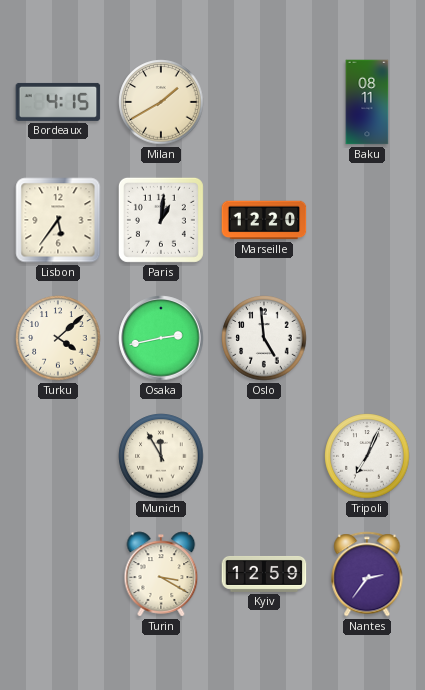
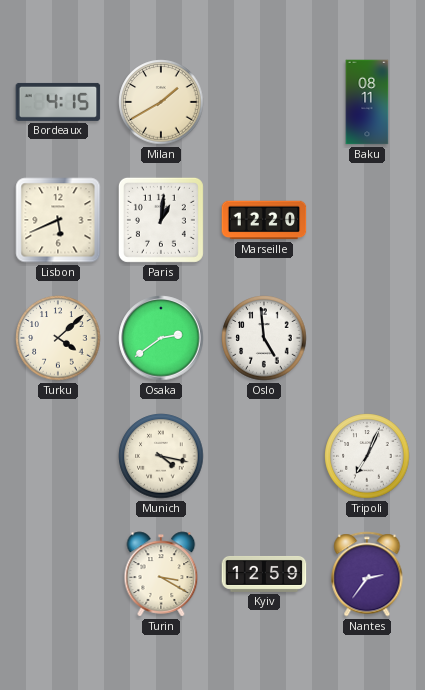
Lisbon: 5:36 -> 5:41
Osaka: 2:43 -> 2:39
Munich: 11:55 -> 4:17
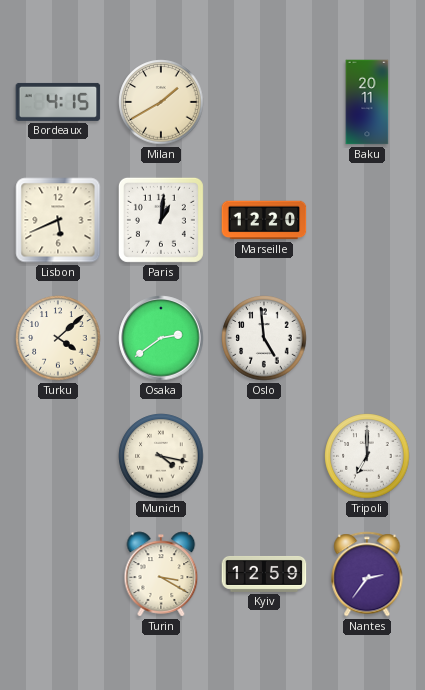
Baku: 08:11 -> 20:11
Tripoli: 7:04 -> 7:00
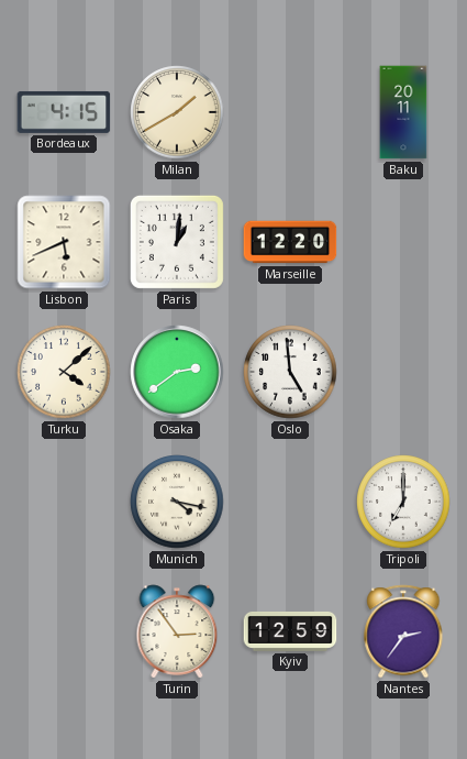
Turin: 3:20 -> 2:54
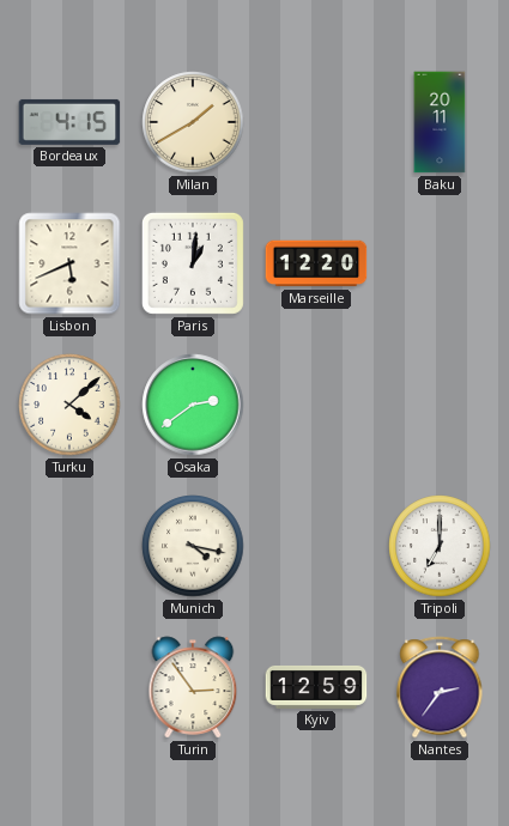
Oslo: 4:59 -> none
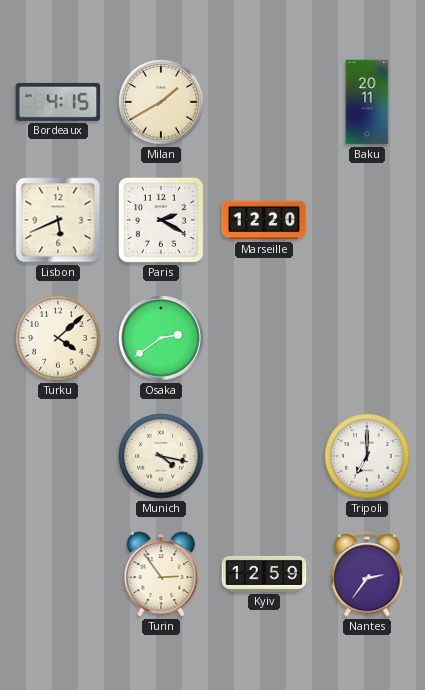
Paris: 1:01 -> 2:20
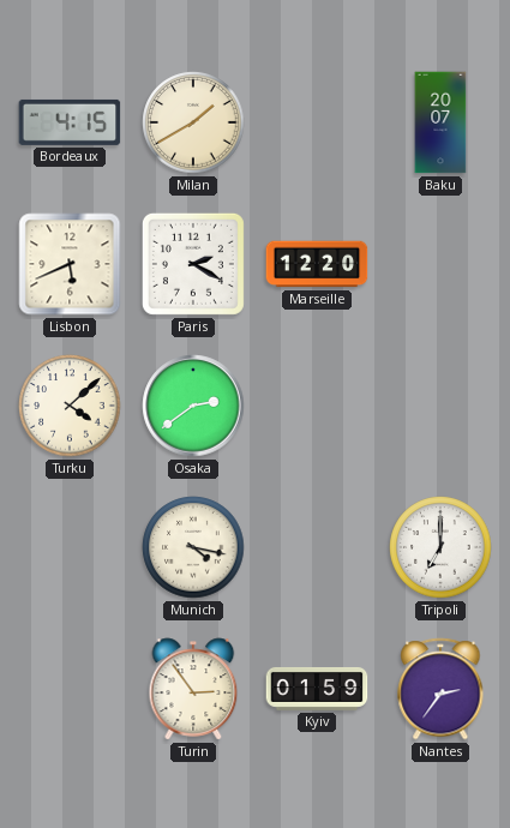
Baku: 20:11 -> 20:07
Kyiv: 12:59 -> 01:59
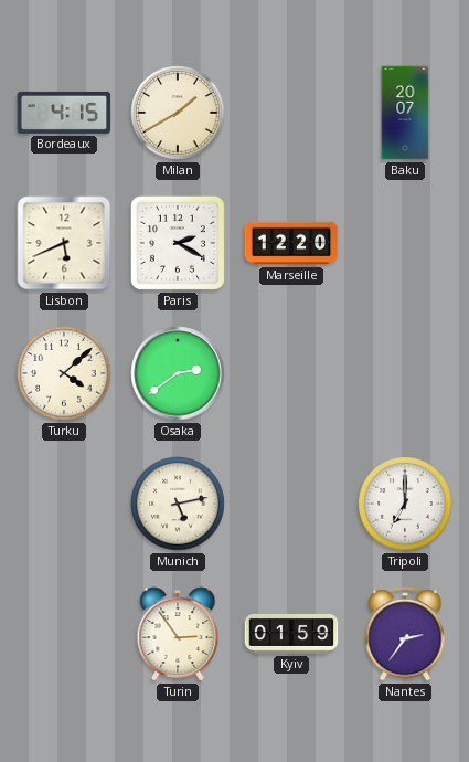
Munich: 4:17 -> 5:13
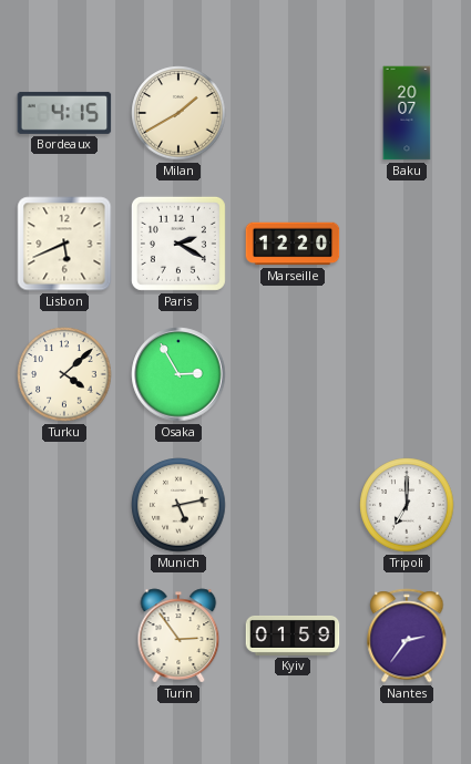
Osaka: 2:39 -> 2:55
